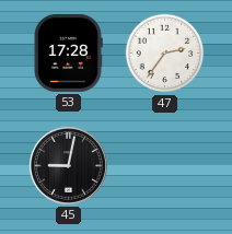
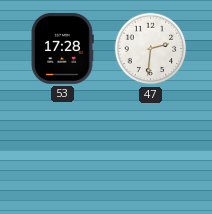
47: 2:36 -> 2:31
45: 9:02 -> none
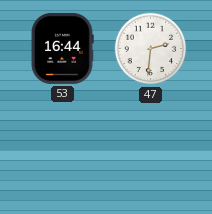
53: 17:28 -> 16:44
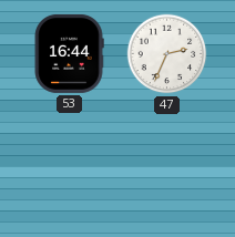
47: 2:31 -> 2:34
